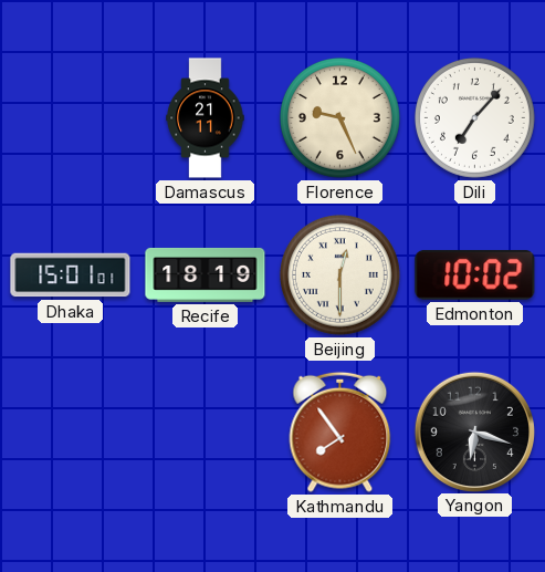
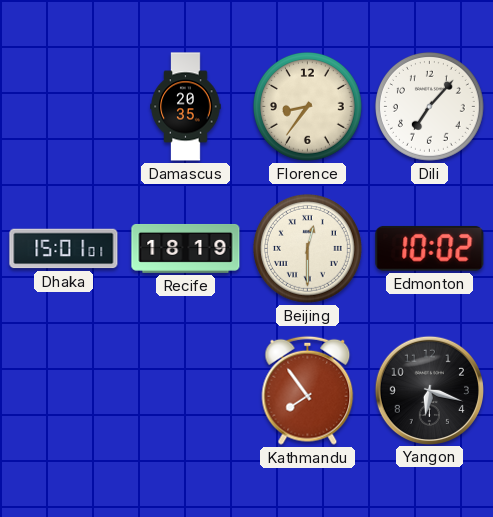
Damascus: 21:11 -> 20:35
Florence: 9:26 -> 8:36
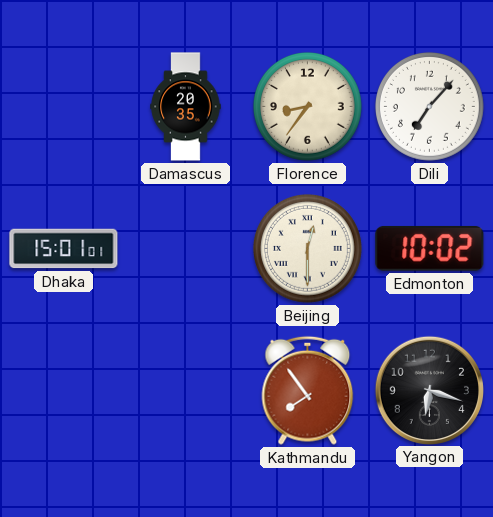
Recife: 18:19 -> none
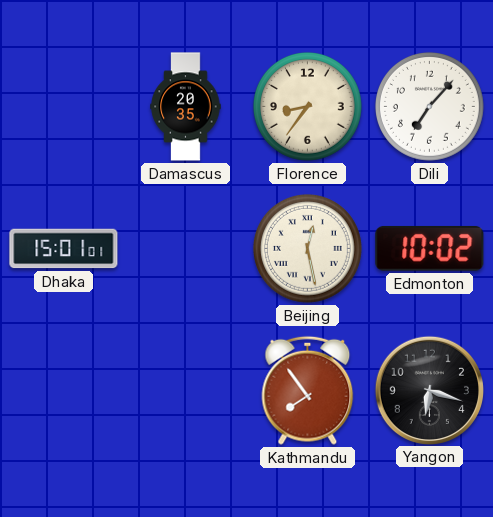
Beijing: 12:30 -> 12:28
